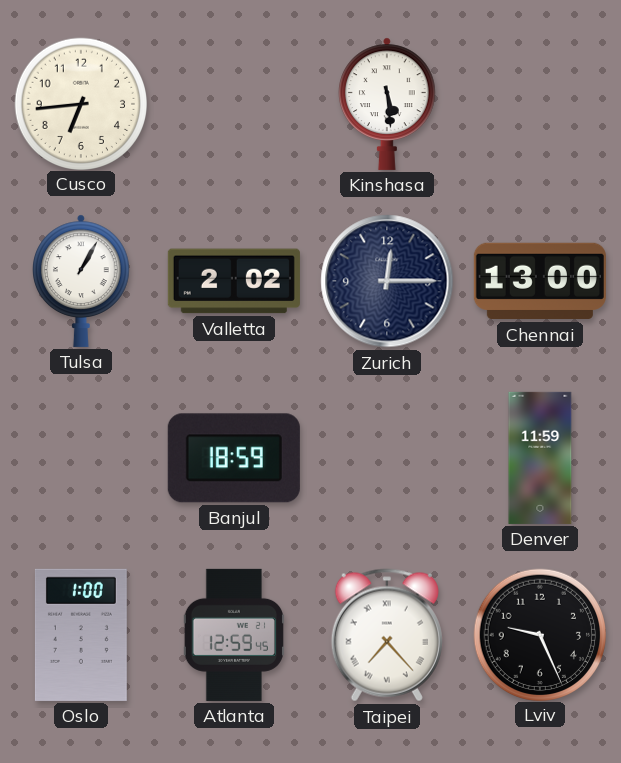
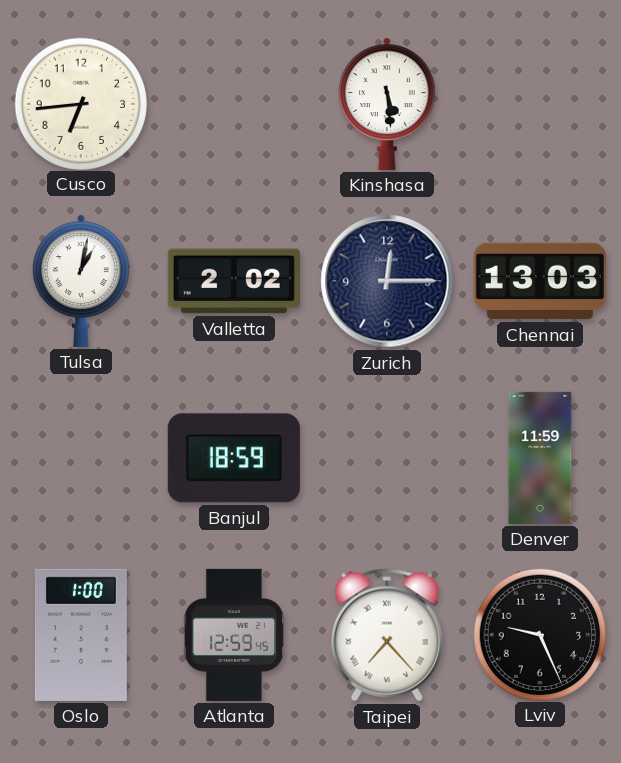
Tulsa: 1:05 -> 1:02
Chennai: 13:00 -> 13:03
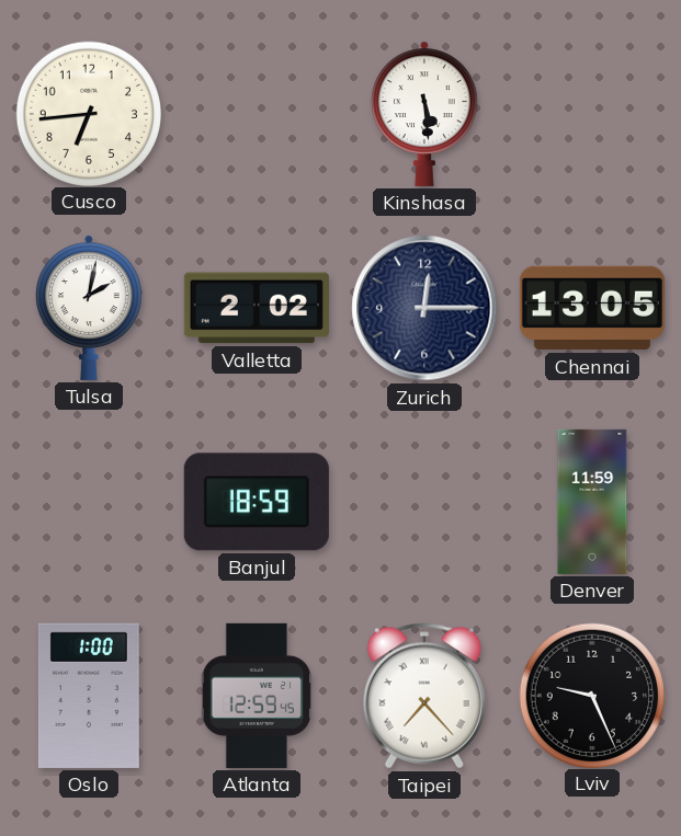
Tulsa: 1:02 -> 2:02
Chennai: 13:03 -> 13:05
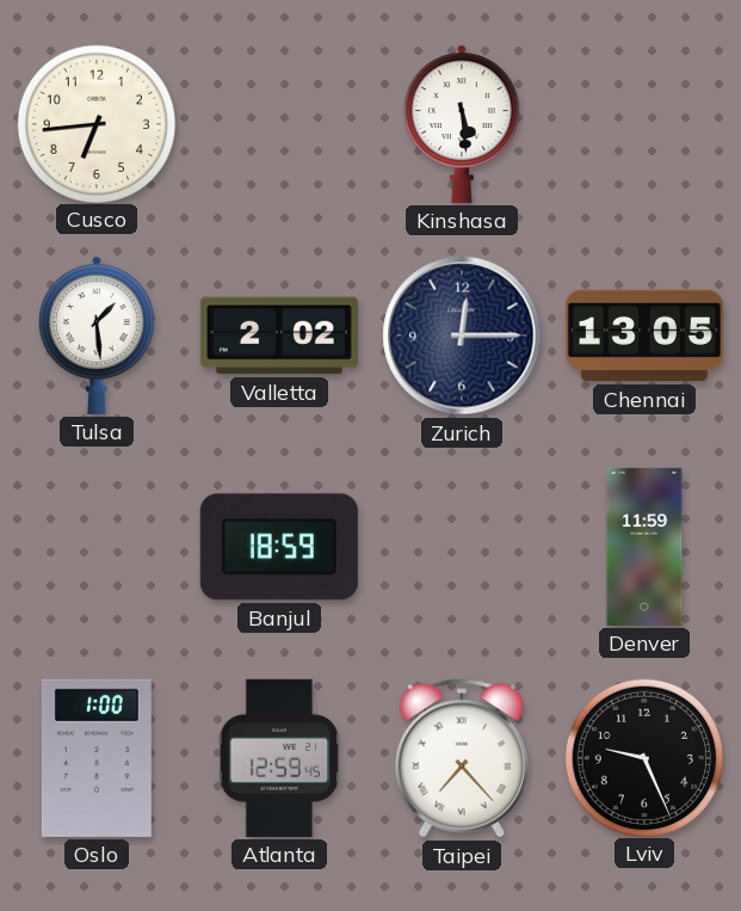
Tulsa: 2:02 -> 1:29
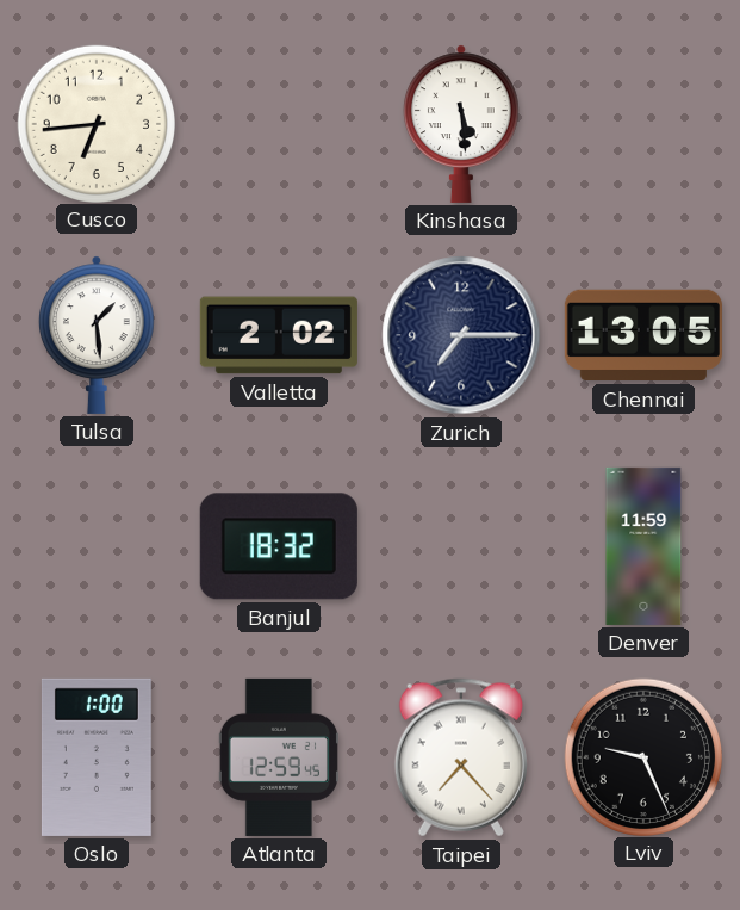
Zurich: 12:15 -> 7:15
Banjul: 18:59 -> 18:32
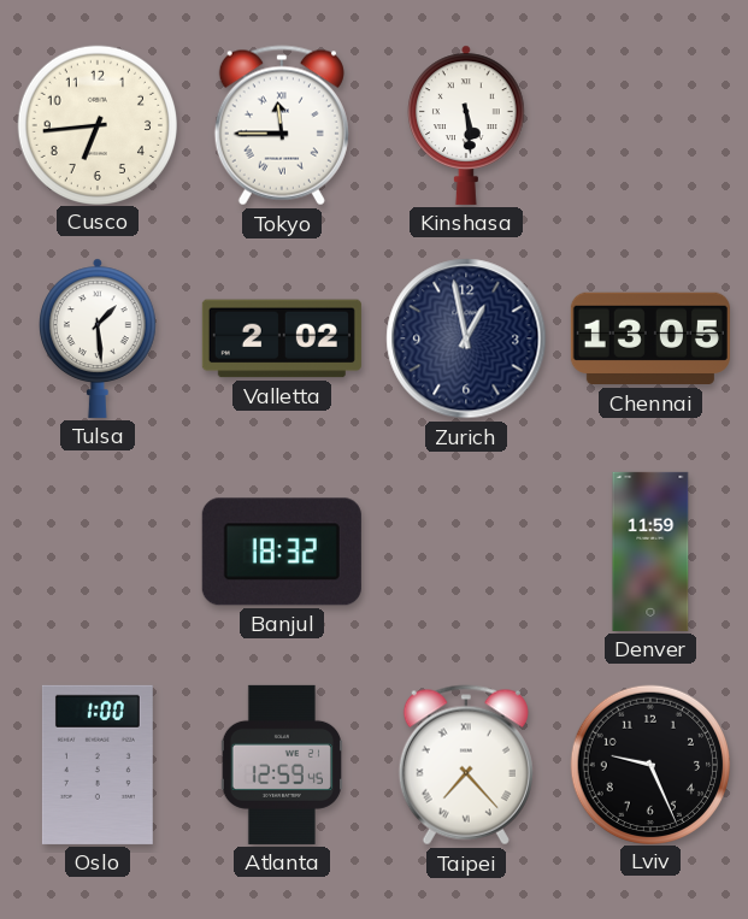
Tokyo: none -> 11:45
Zurich: 7:15 -> 12:58
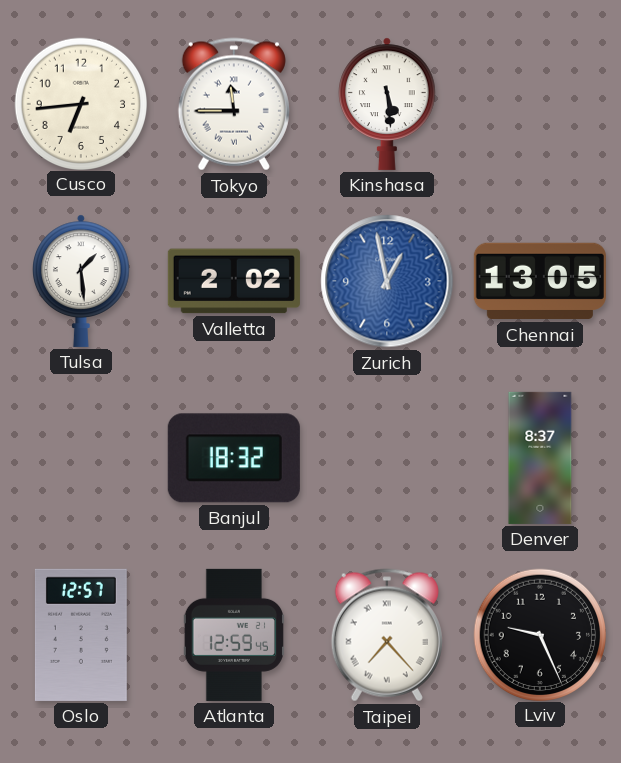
Zurich dial: navy -> blue
Denver: 11:59 -> 8:37
Oslo: 1:00 -> 12:57
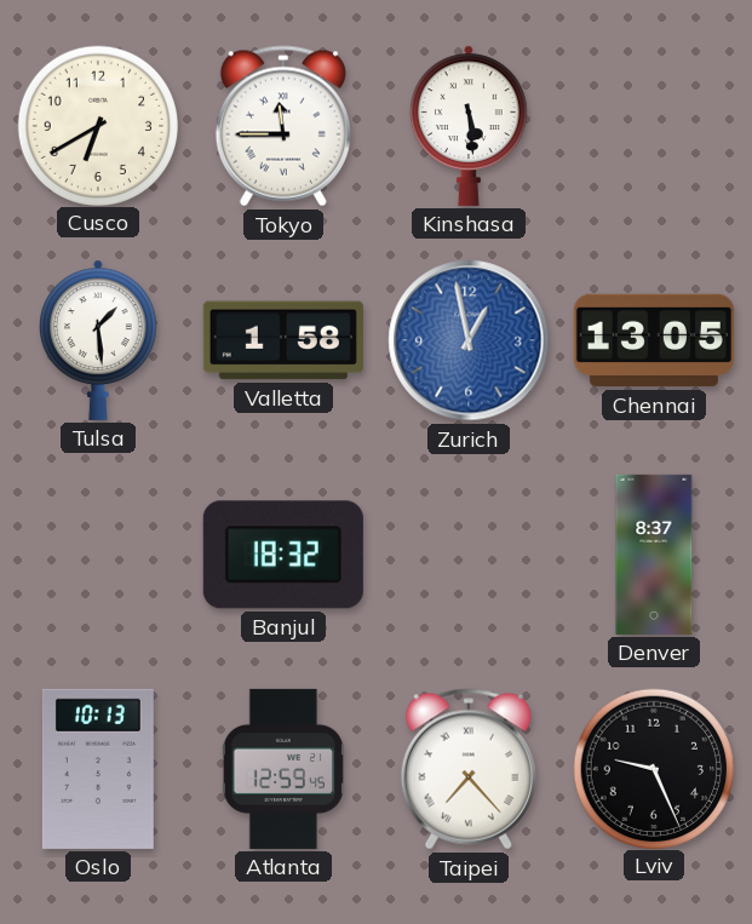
Cusco: 6:44 -> 6:40
Valletta: 2:02 -> 1:58
Oslo: 12:57 -> 10:13
